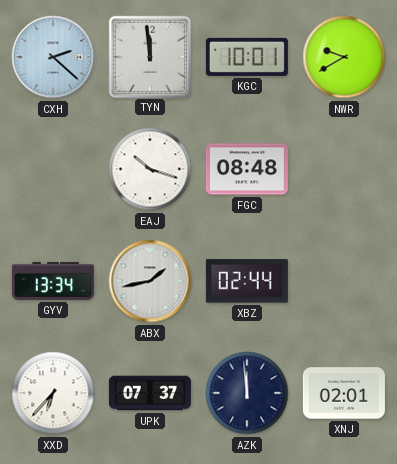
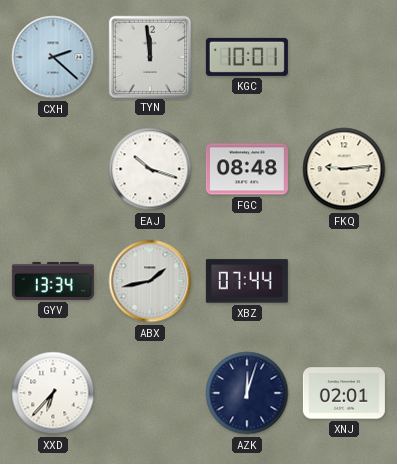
NWR: 9:40 -> none
FKQ: none -> 9:14
XBZ: 02:44 -> 07:44
UPK: 07:37 -> none
AZK: 11:59 -> 12:03
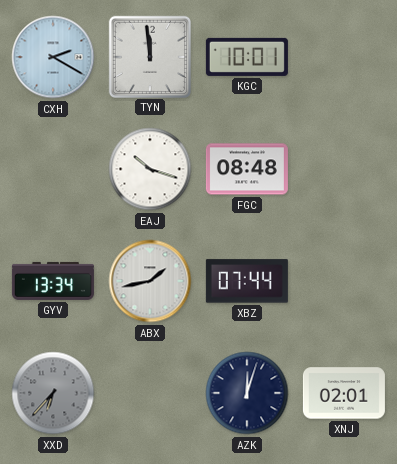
CXH: 2:22 -> 2:20
FKQ: 9:14 -> none
XXD dial: white -> grey
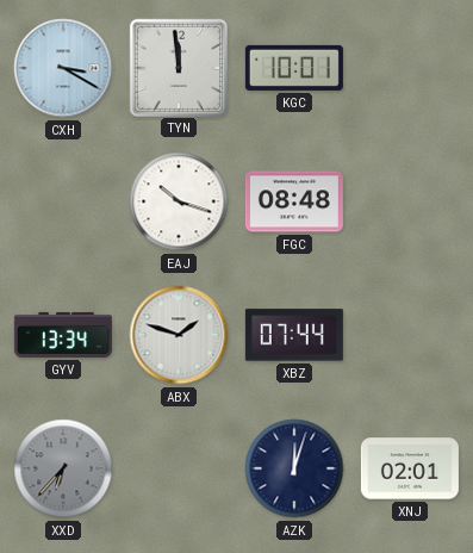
CXH: 2:20 -> 3:20
ABX: 1:43 -> 1:48
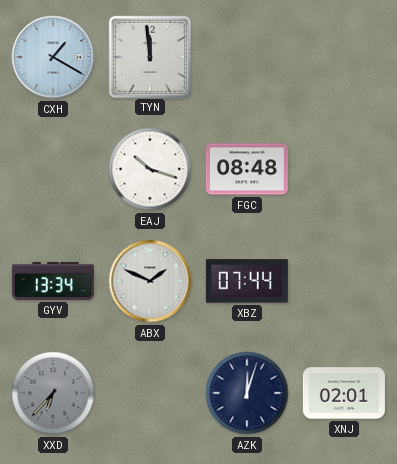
CXH: 3:20 -> 1:20
KGC: 10:01 -> none
ABX: 1:48 -> 1:49
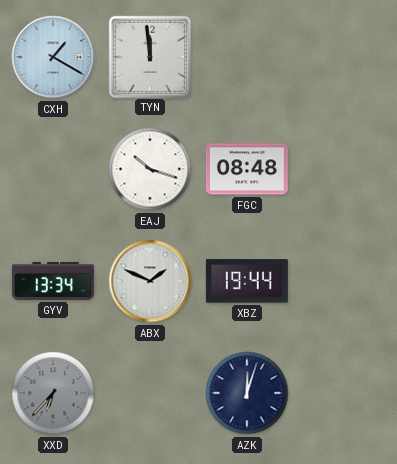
XBZ: 07:44 -> 19:44
XNJ: 02:01 -> none
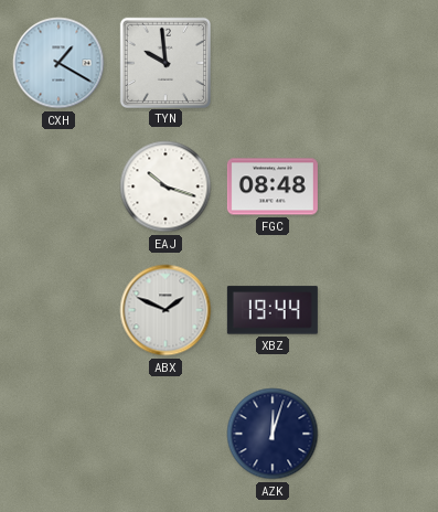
TYN: 11:59 -> 9:59
GYV: 13:34 -> none
XXD: 6:37 -> none
